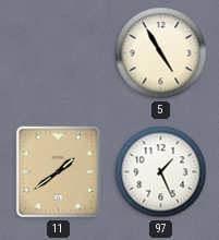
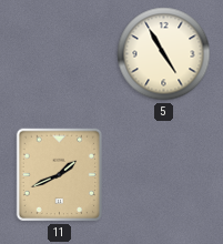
11: 1:39 -> 1:41
97: 1:26 -> none
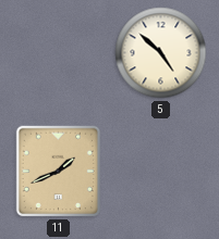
5: 4:55 -> 4:52
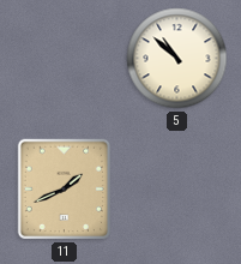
5: 4:52 -> 10:52
